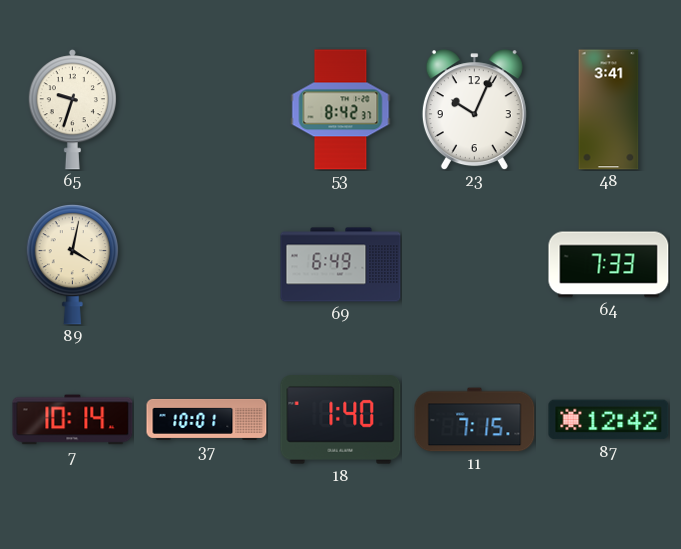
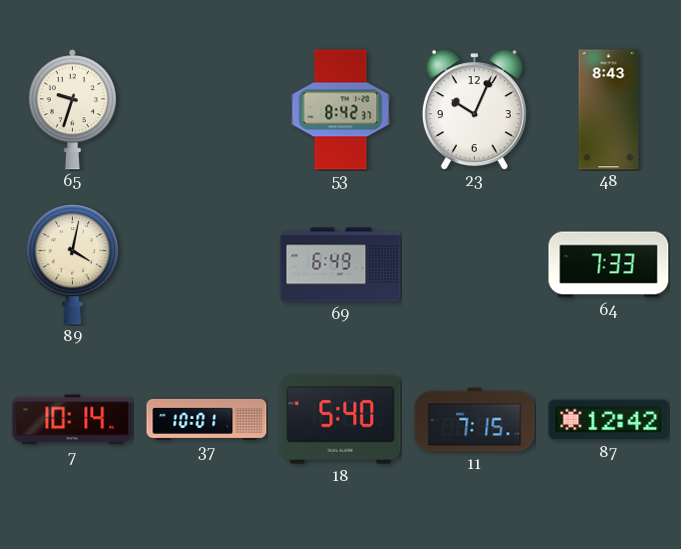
48: 3:41 -> 8:43
18: 1:40 -> 5:40
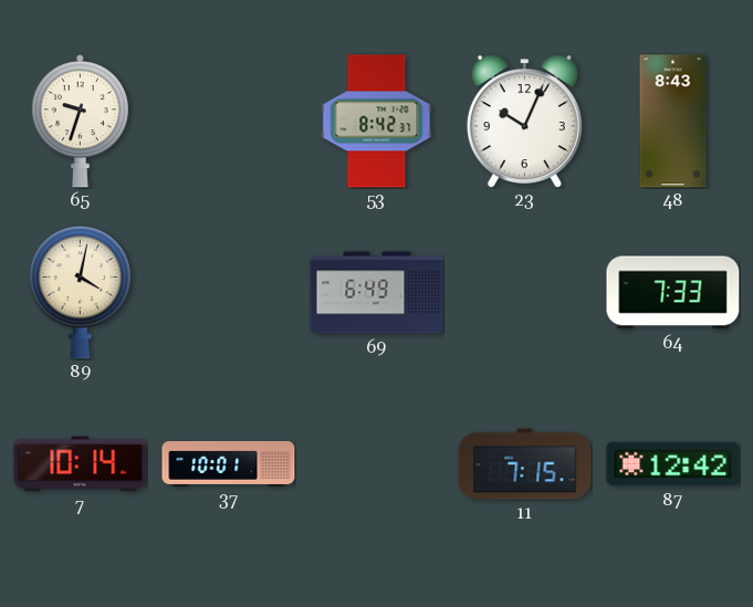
18: 5:40 -> none
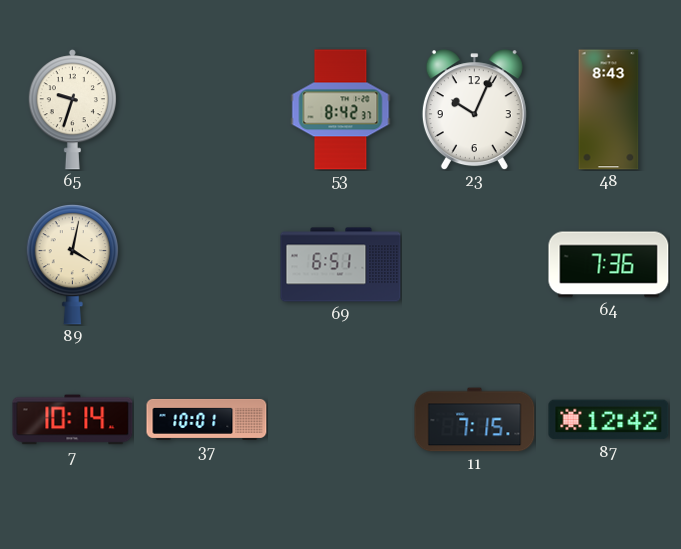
69: 6:49 -> 6:51
64: 7:33 -> 7:36
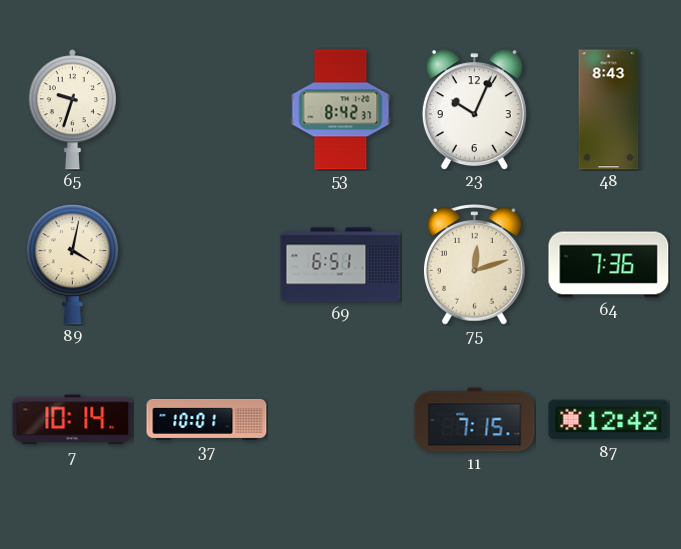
75: none -> 12:12
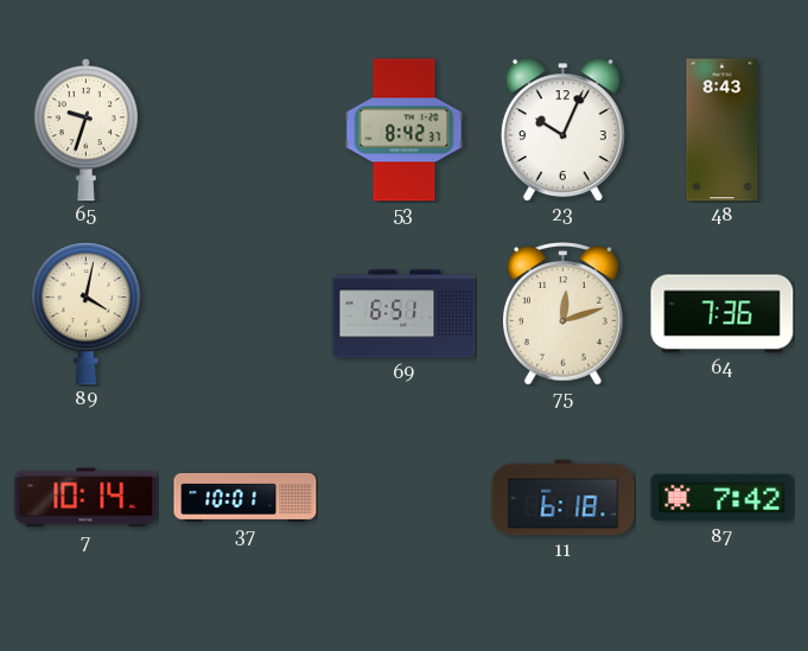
11: 7:15 -> 6:18
87: 12:42 -> 7:42
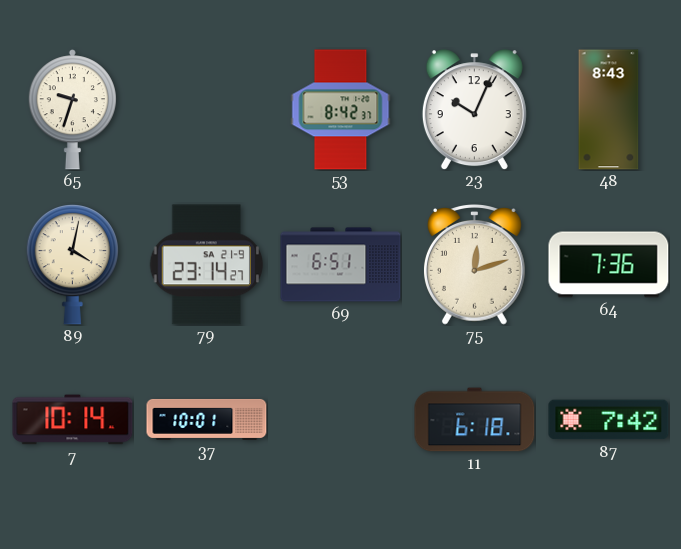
79: none -> 23:14
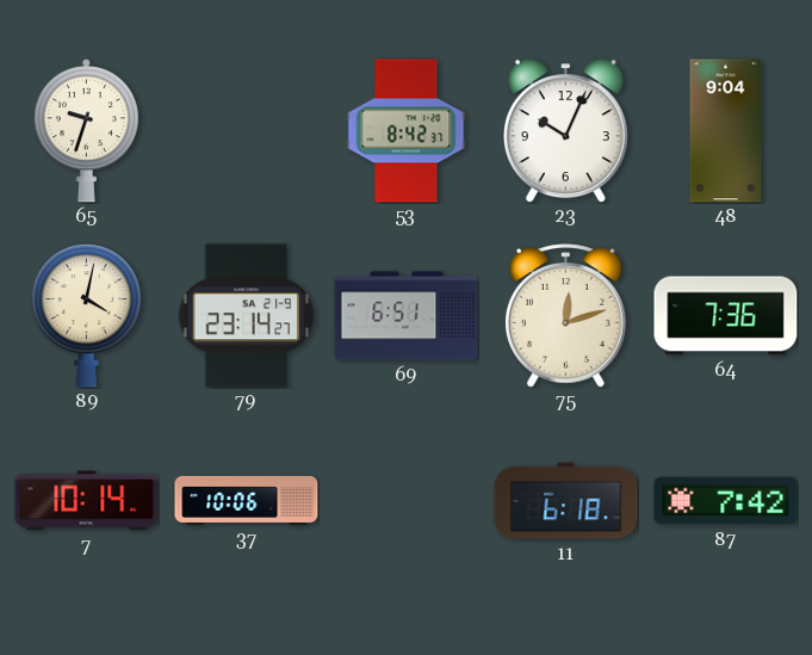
48: 8:43 -> 9:04
37: 10:01 -> 10:06
